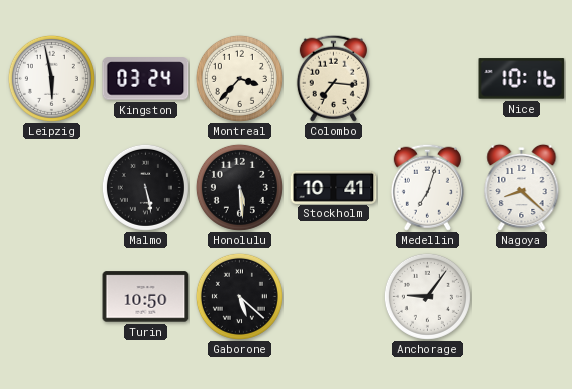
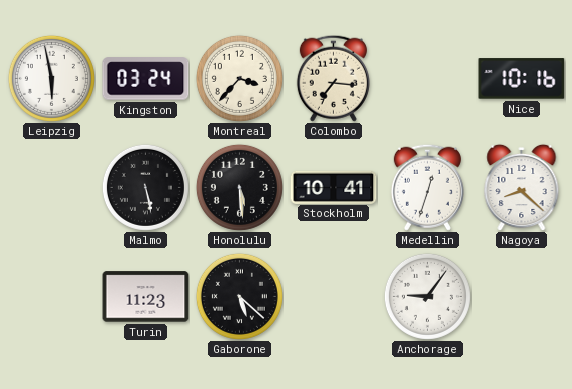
Medellin: 7:03 -> 12:33
Turin: 10:50 -> 11:23
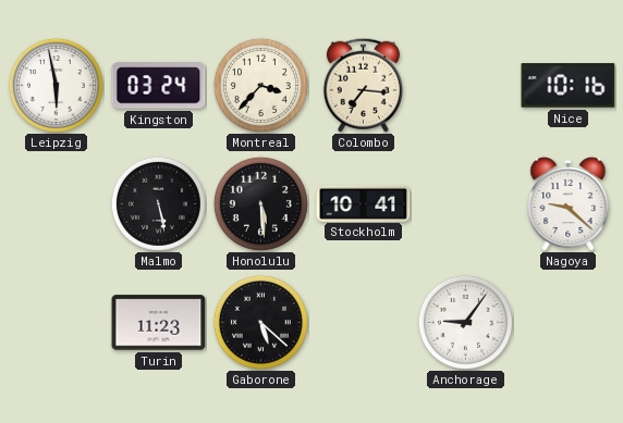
Medellin: 12:33 -> none
Nagoya: 8:22 -> 9:22
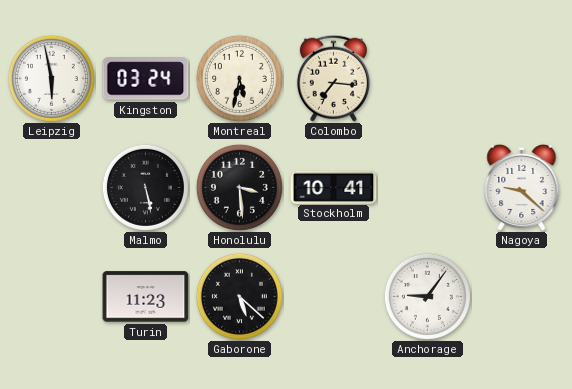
Montreal: 3:37 -> 5:32
Nice: 10:16 -> none
Honolulu: 5:29 -> 3:29
